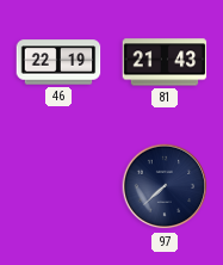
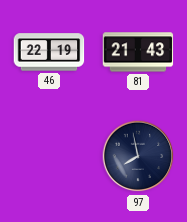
97: 7:38 -> 7:58
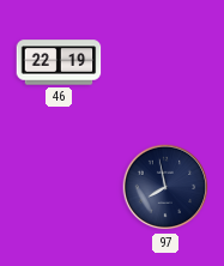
81: 21:43 -> none
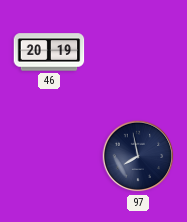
46: 22:19 -> 20:19
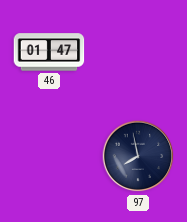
46: 20:19 -> 01:47
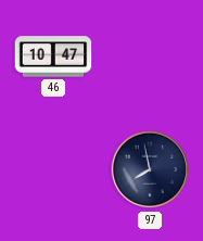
46: 01:47 -> 10:47
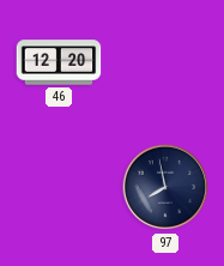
46: 10:47 -> 12:20
